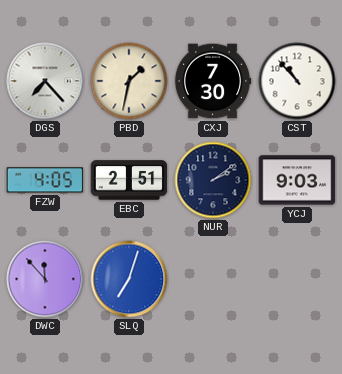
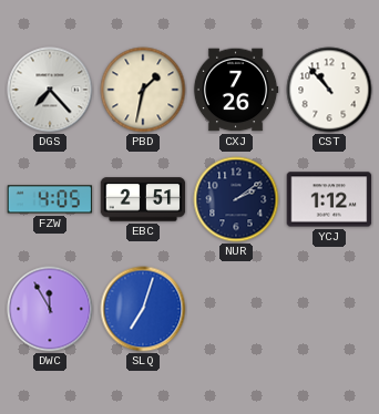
CXJ: 7:30 -> 7:26
YCJ: 9:03 -> 1:12
DWC: 11:53 -> 11:55
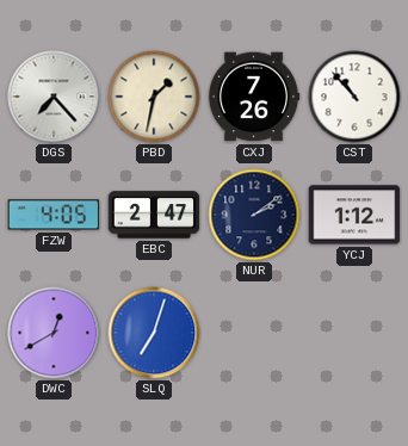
EBC: 2:51 -> 2:47
DWC: 11:55 -> 12:40
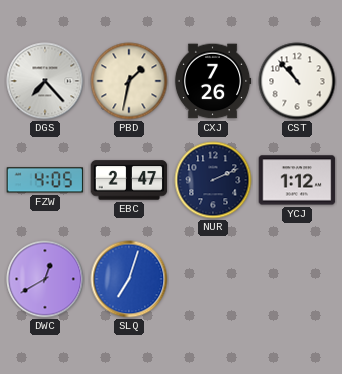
NUR: 2:09 -> 2:11
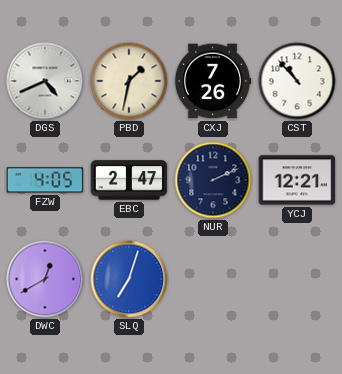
DGS: 7:23 -> 4:41
YCJ: 1:12 -> 12:21
